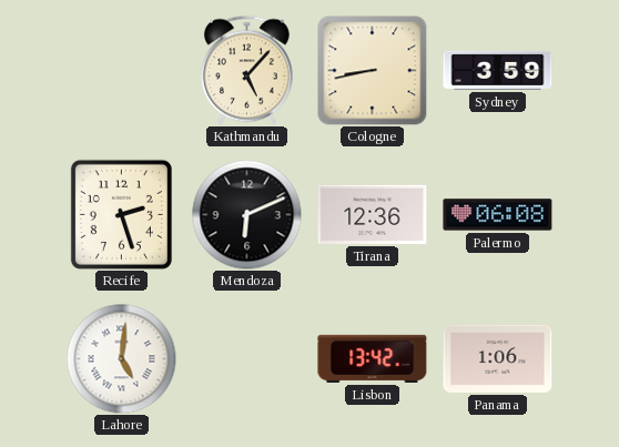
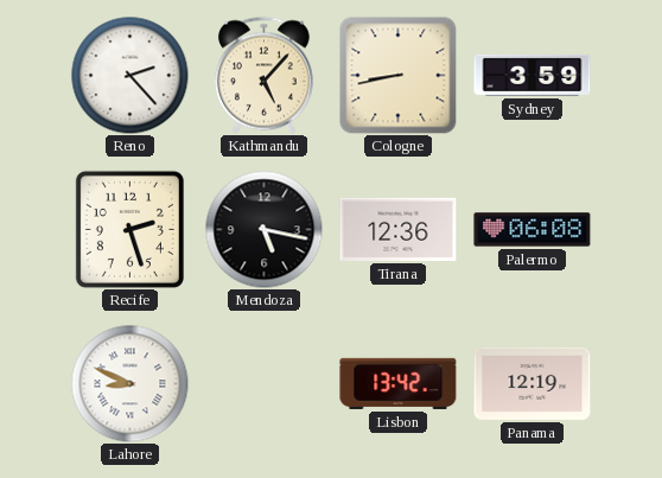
Reno: none -> 2:23
Mendoza: 6:11 -> 5:17
Lahore: 5:01 -> 8:49
Panama: 1:06 -> 12:19
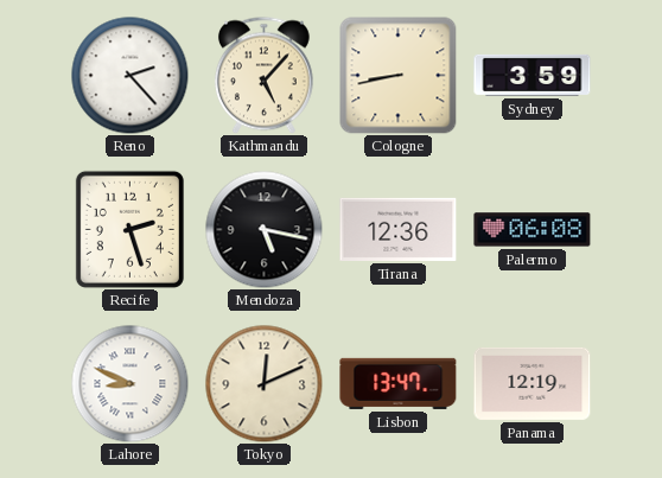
Tokyo: none -> 12:11
Lisbon: 13:42 -> 13:47
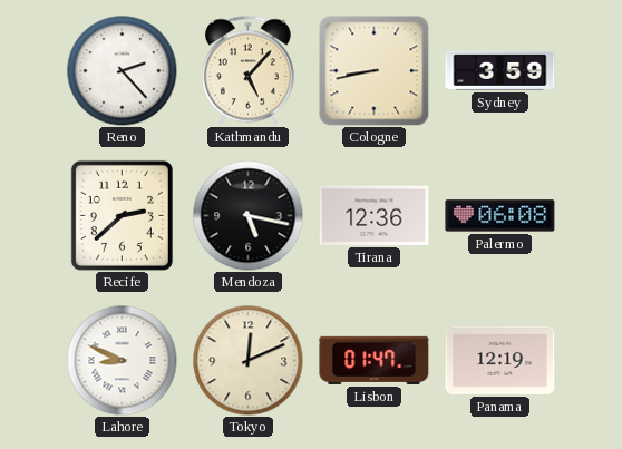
Recife: 2:27 -> 2:38
Lisbon: 13:47 -> 01:47
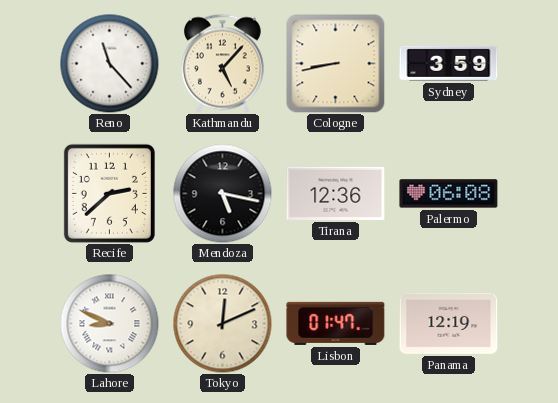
Reno: 2:23 -> 11:23
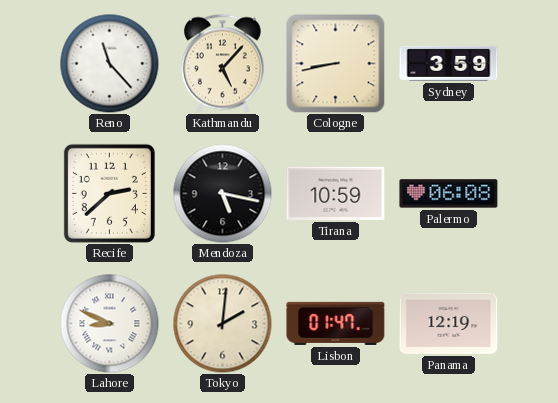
Tirana: 12:36 -> 10:59
Tokyo: 12:11 -> 2:01
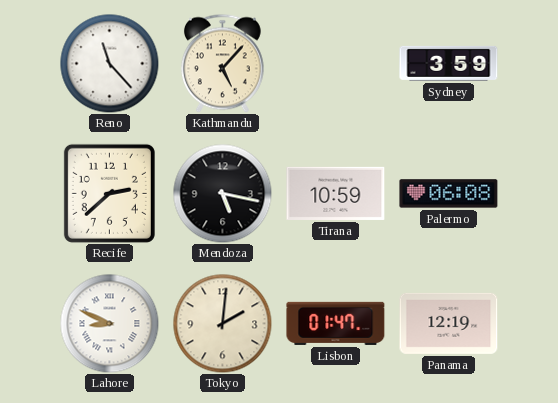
Cologne: 8:43 -> none
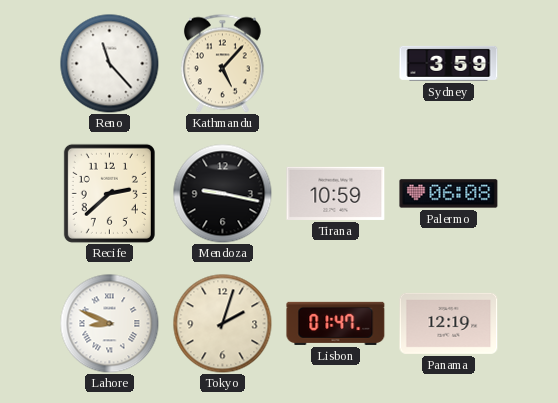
Mendoza: 5:17 -> 9:17
Tokyo: 2:01 -> 2:03
